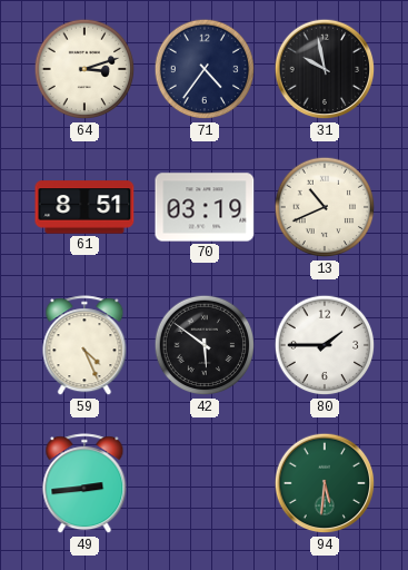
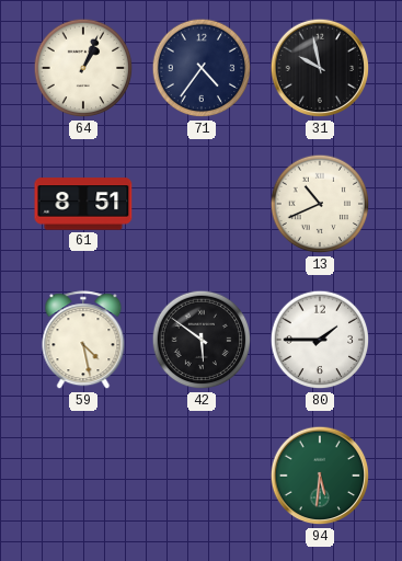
64: 3:12 -> 1:04
70: 03:19 -> none
59: 4:26 -> 4:28
49: 2:44 -> none
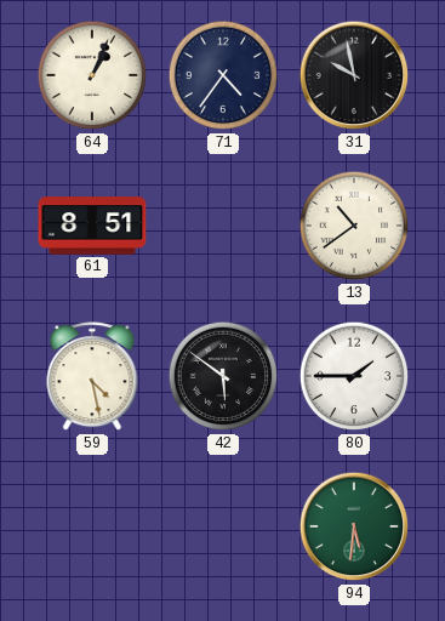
13: 10:41 -> 10:39
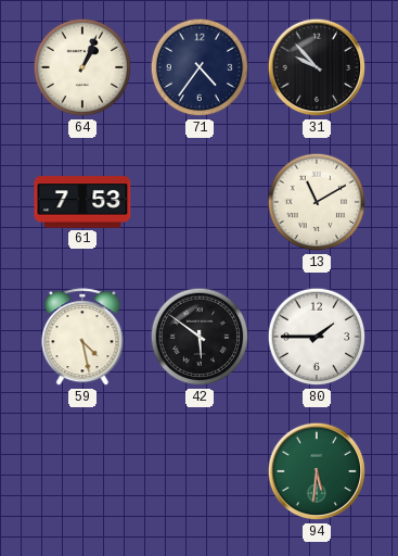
31: 9:58 -> 9:53
61: 8:51 -> 7:53
13: 10:39 -> 11:10
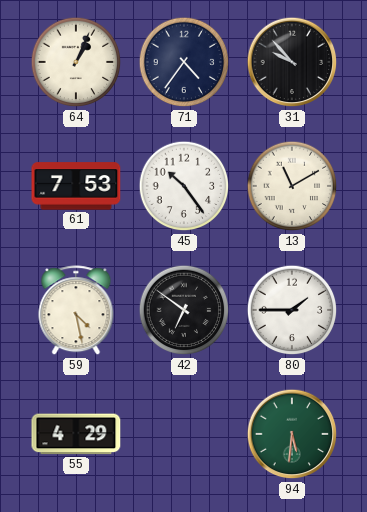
45: none -> 10:24
42: 5:51 -> 6:51
55: none -> 4:29
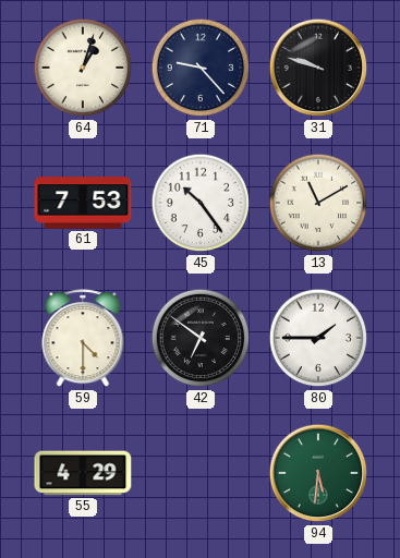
64: 1:04 -> 1:03
71: 4:36 -> 9:23
31: 9:53 -> 9:48
59: 4:28 -> 4:30
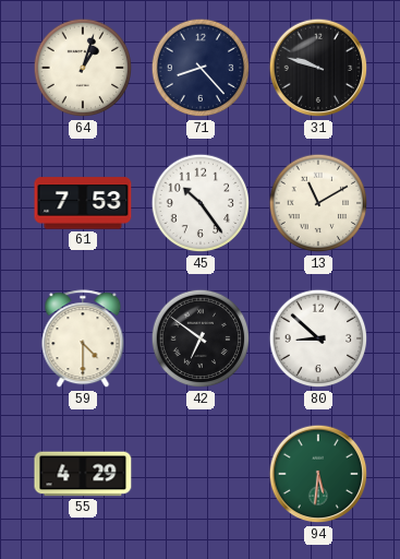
71: 9:23 -> 8:23
80: 1:45 -> 8:52
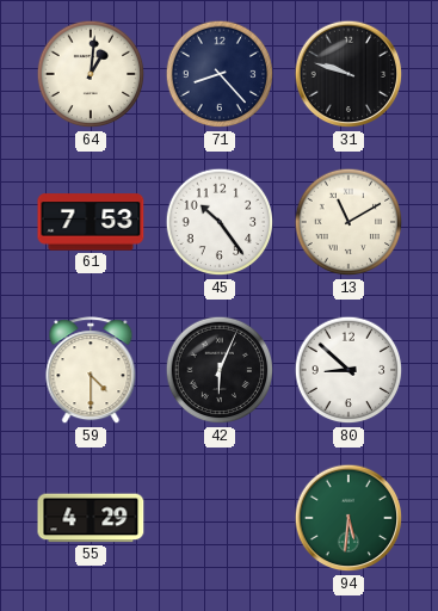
64: 1:03 -> 1:01
42: 6:51 -> 6:04
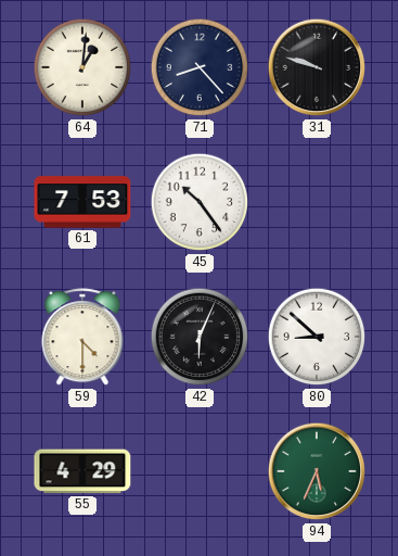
13: 11:10 -> none
94: 5:31 -> 5:34
